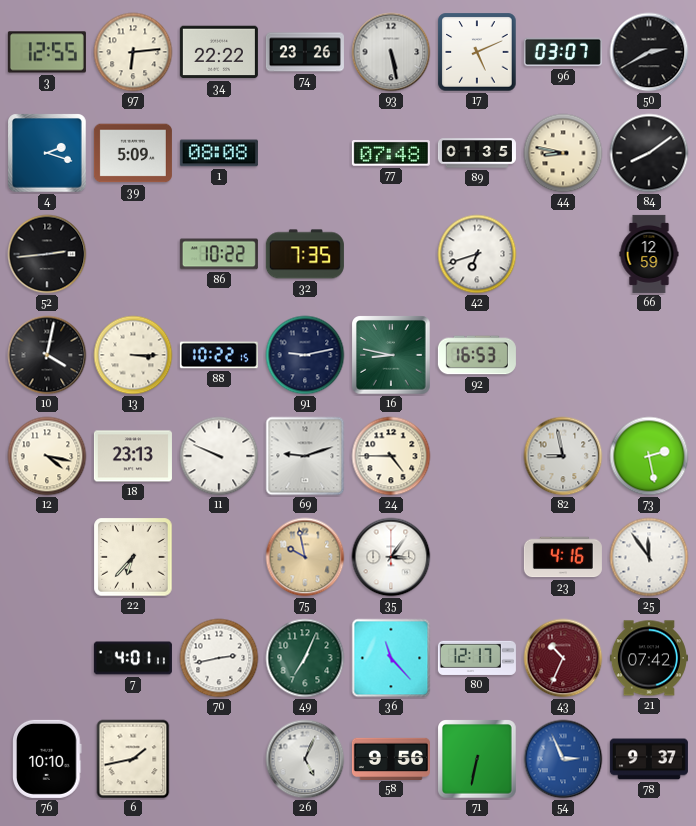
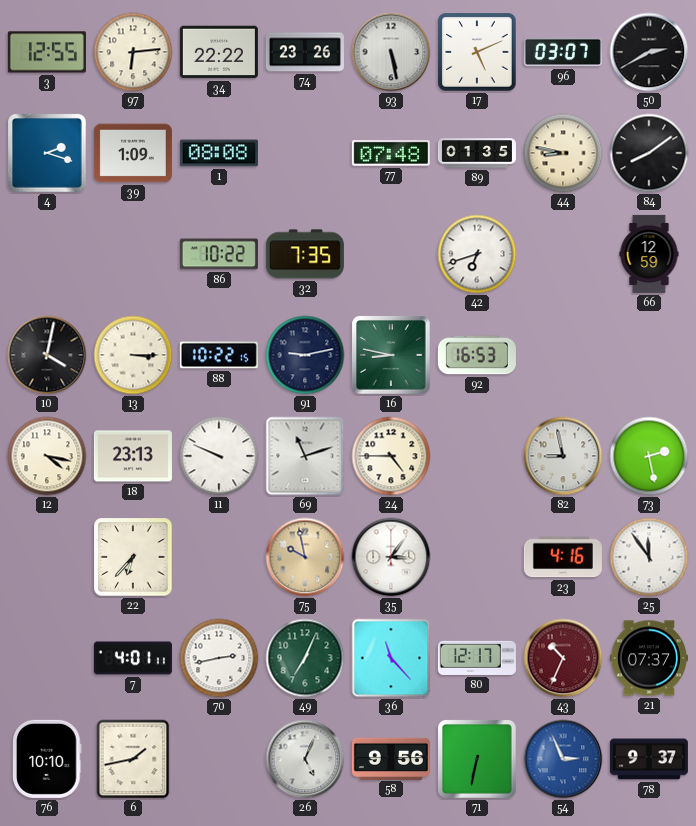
39: 5:09 -> 1:09
52: 2:44 -> none
69: 9:12 -> 11:12
21: 07:42 -> 07:37
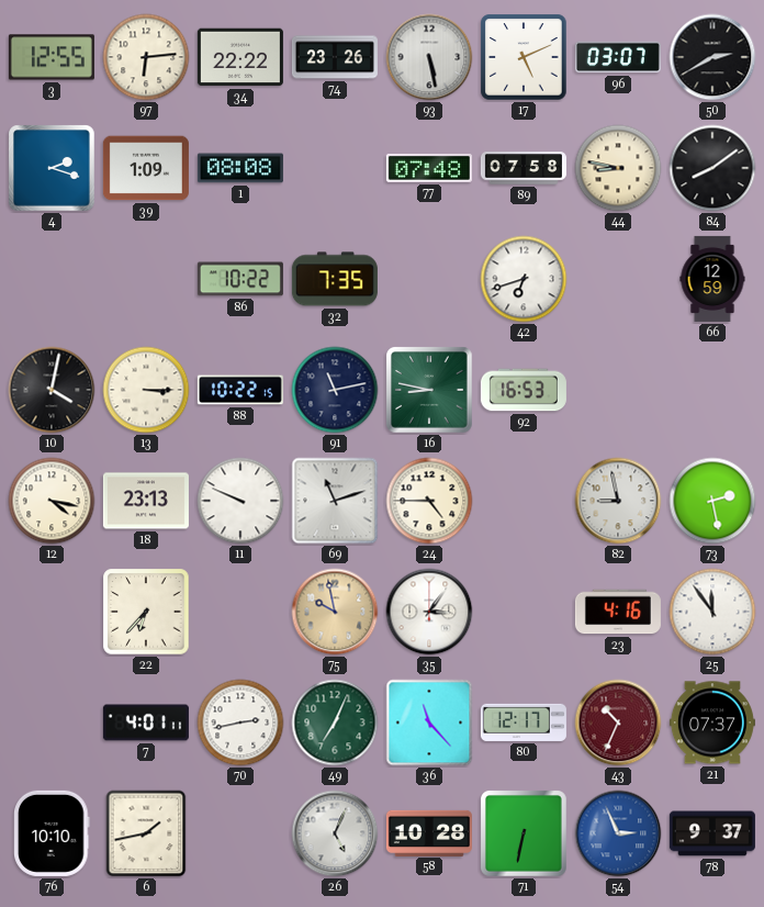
89: 01:35 -> 07:58
91: 9:13 -> 11:13
58: 9:56 -> 10:28
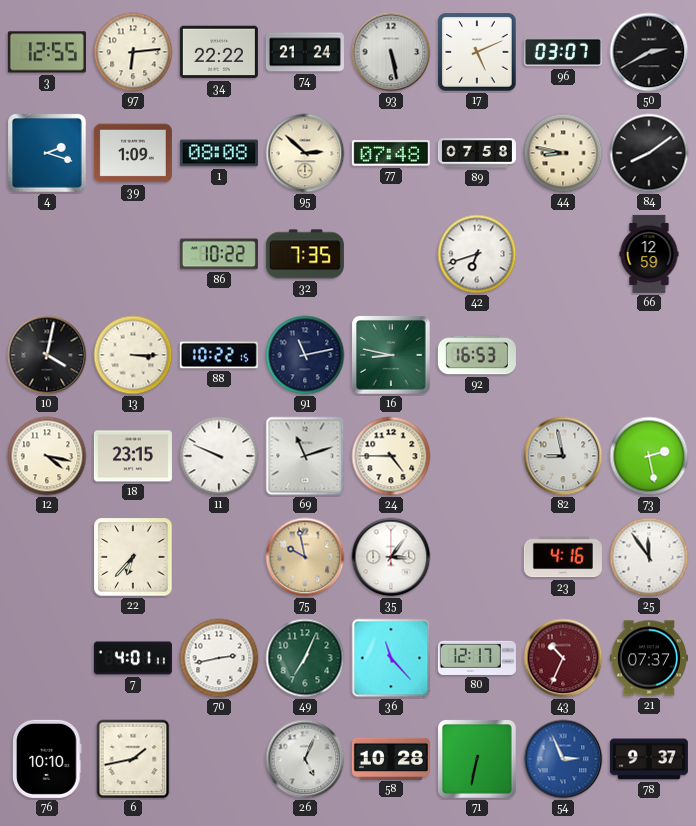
74: 23:26 -> 21:24
95: none -> 2:52
18: 23:13 -> 23:15
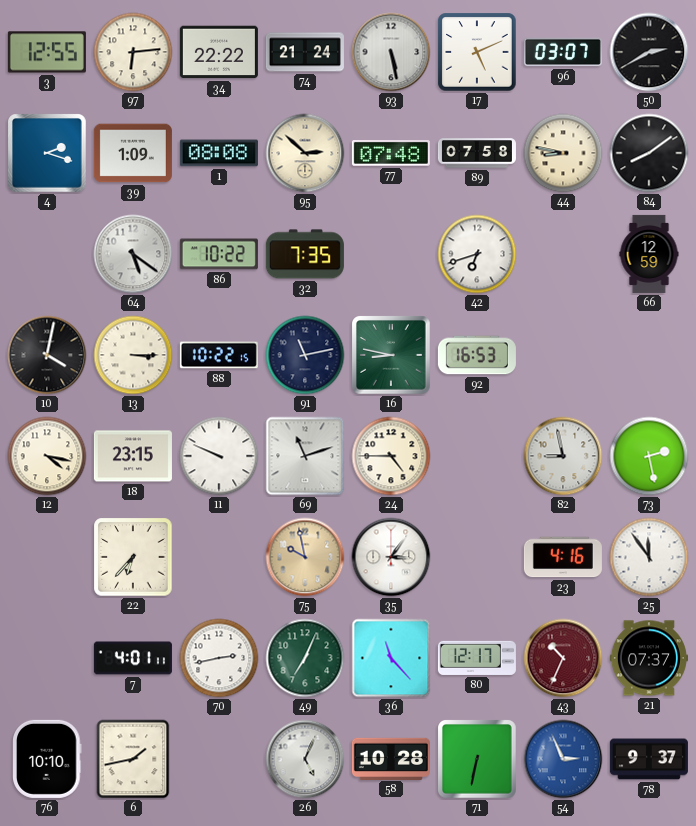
64: none -> 5:21
